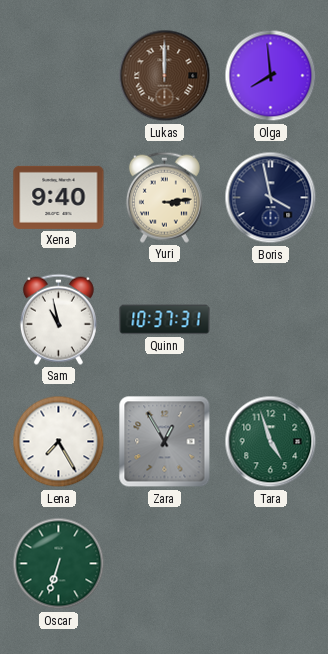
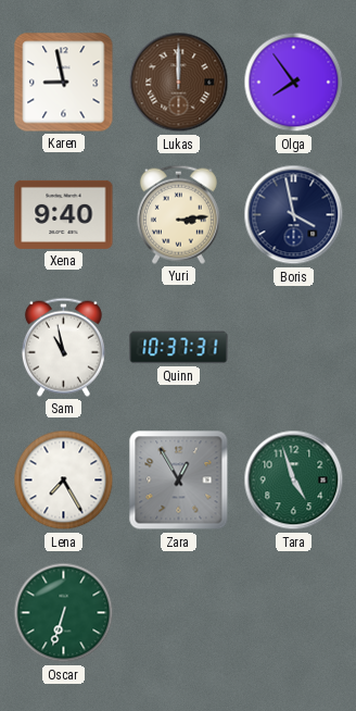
Karen: none -> 8:58
Olga: 7:59 -> 7:54
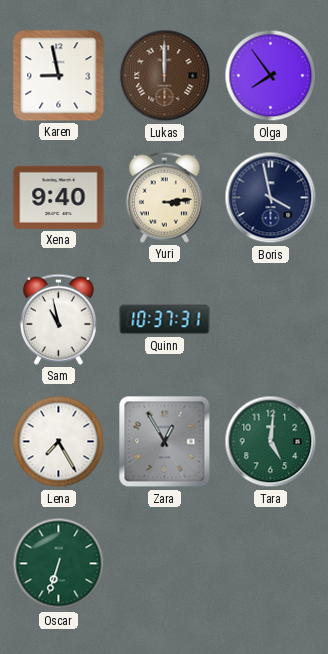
Tara: 4:57 -> 5:01
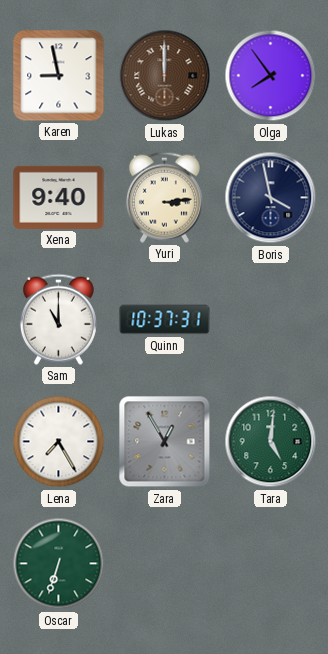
Sam: 10:58 -> 11:00
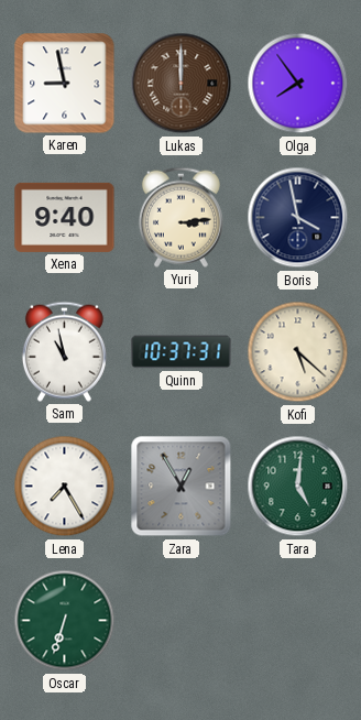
Sam: 11:00 -> 10:58
Kofi: none -> 5:22
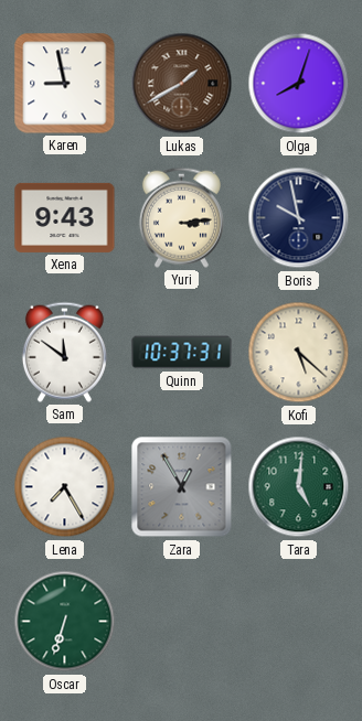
Lukas: 12:00 -> 1:40
Olga: 7:54 -> 8:03
Xena: 9:40 -> 9:43
Boris: 3:58 -> 9:58
Sam: 10:58 -> 11:51
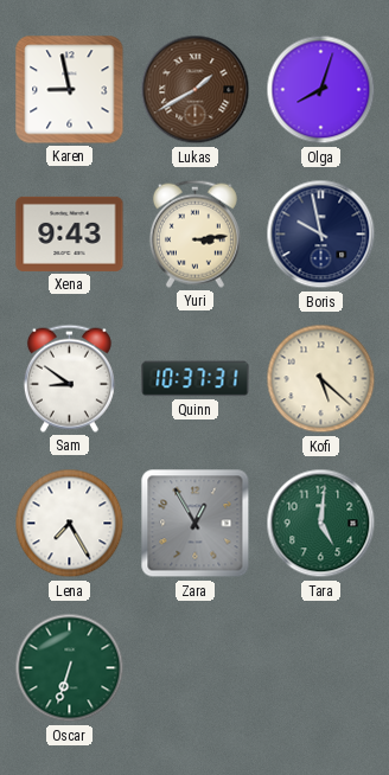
Sam: 11:51 -> 8:51
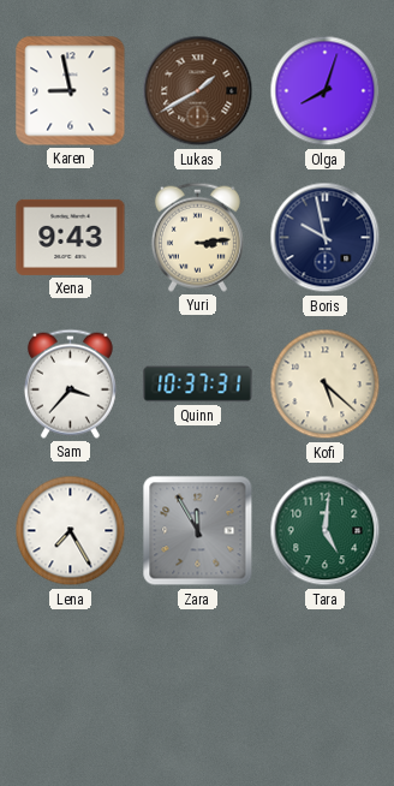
Sam: 8:51 -> 3:37
Zara: 12:55 -> 11:55
Oscar: 6:33 -> none
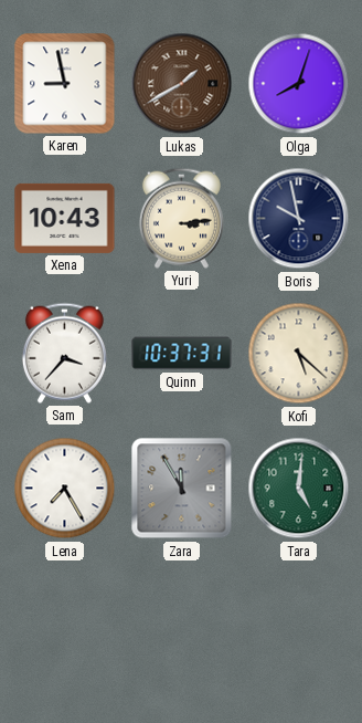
Xena: 9:43 -> 10:43
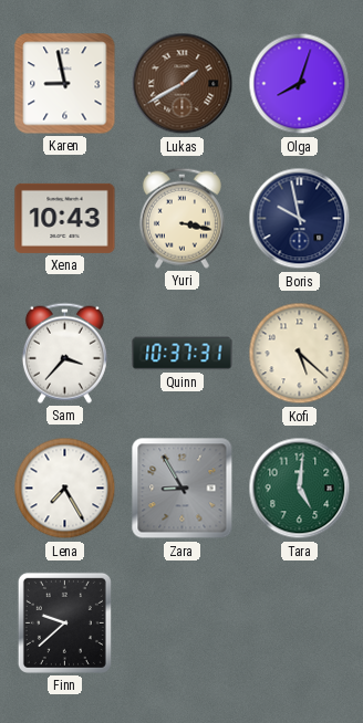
Yuri: 3:14 -> 3:17
Zara: 11:55 -> 8:55
Finn: none -> 9:38
